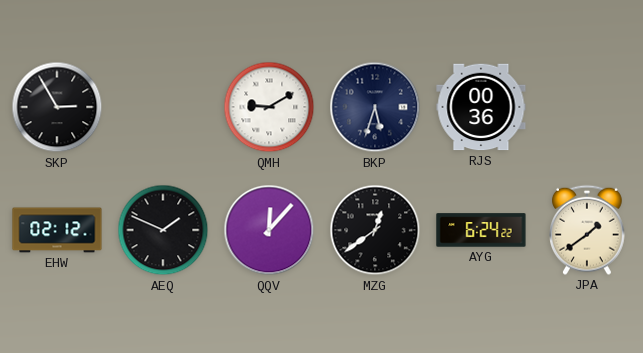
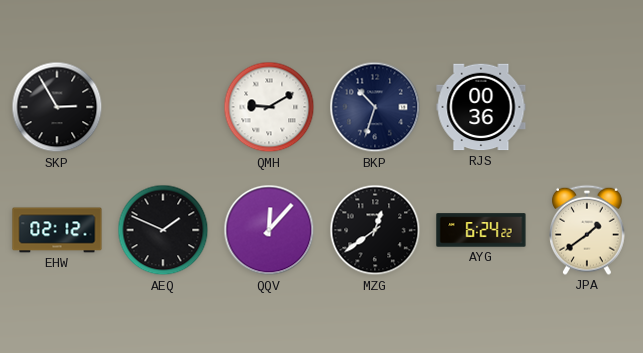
BKP: 5:33 -> 10:33
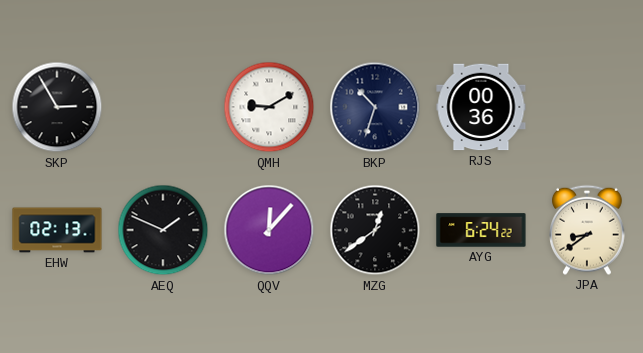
EHW: 02:12 -> 02:13
JPA: 1:39 -> 8:39
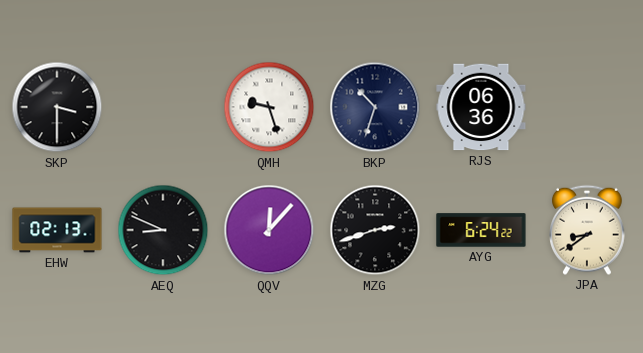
SKP: 2:55 -> 3:30
QMH: 9:10 -> 9:27
RJS: 00:36 -> 06:36
AEQ: 1:49 -> 8:49
MZG: 12:39 -> 2:42
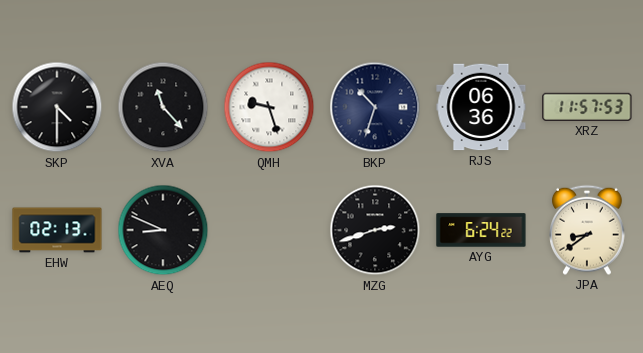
SKP: 3:30 -> 4:30
XVA: none -> 11:23
XRZ: none -> 11:57
QQV: 12:07 -> none
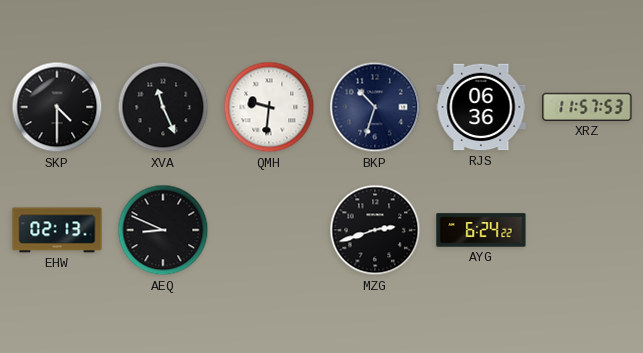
XVA: 11:23 -> 11:26
QMH: 9:27 -> 9:31
JPA: 8:39 -> none
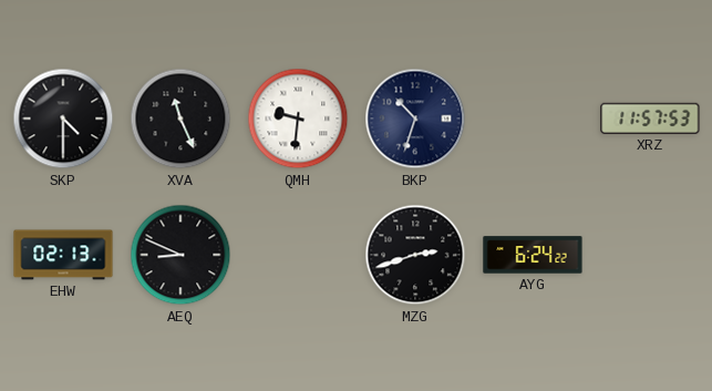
RJS: 06:36 -> none
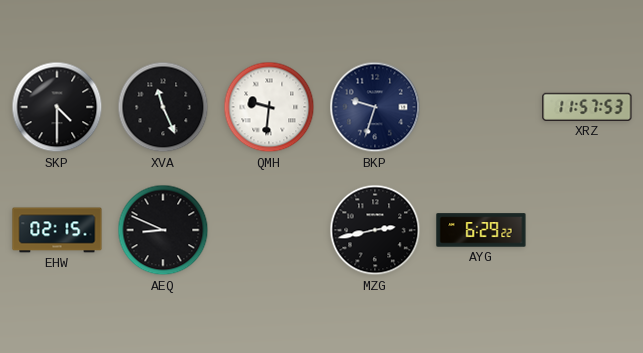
BKP: 10:33 -> 9:33
EHW: 02:13 -> 02:15
MZG: 2:42 -> 2:43
AYG: 6:24 -> 6:29
